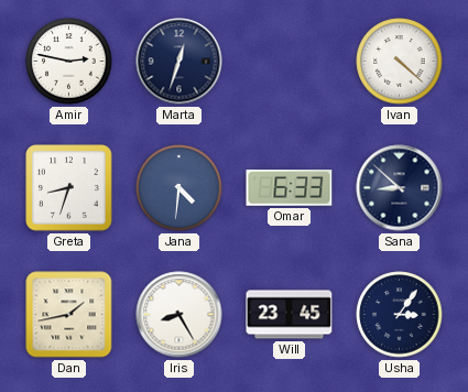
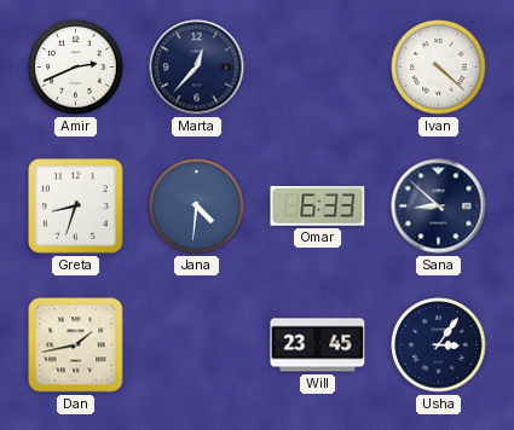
Amir: 2:47 -> 2:41
Marta: 12:33 -> 12:37
Iris: 8:25 -> none
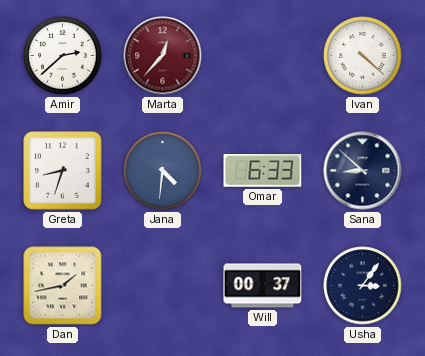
Amir: 2:41 -> 2:38
Marta dial: navy -> burgundy
Will: 23:45 -> 00:37
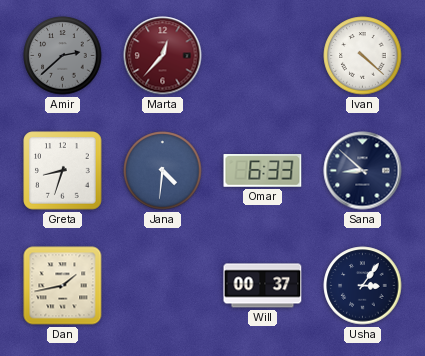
Amir dial: white -> grey
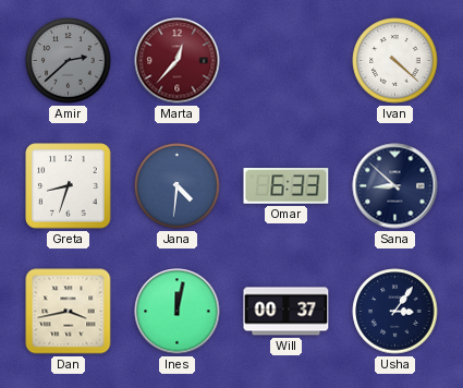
Dan: 1:43 -> 3:43
Ines: none -> 12:02
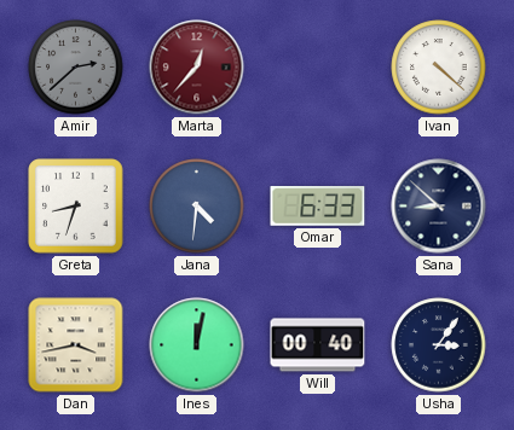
Will: 00:37 -> 00:40
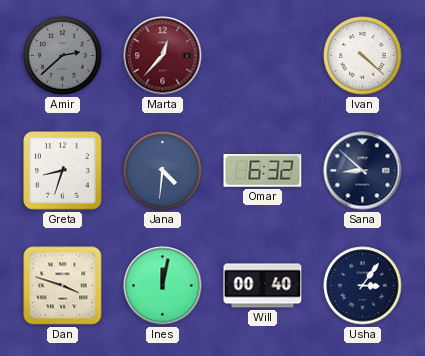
Omar: 6:33 -> 6:32
Dan: 3:43 -> 3:48
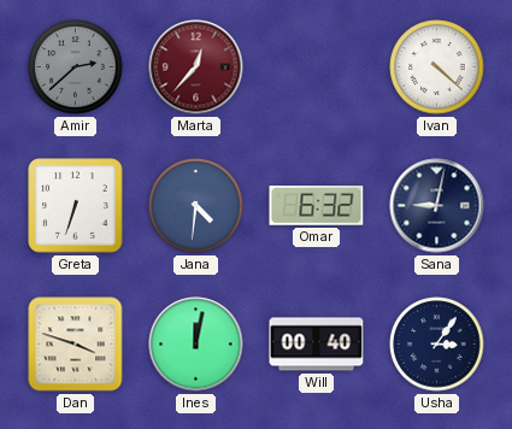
Greta: 8:33 -> 6:33
Sana: 8:52 -> 9:02
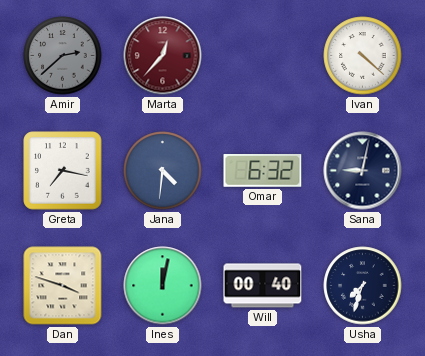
Greta: 6:33 -> 7:17
Usha: 3:06 -> 7:33
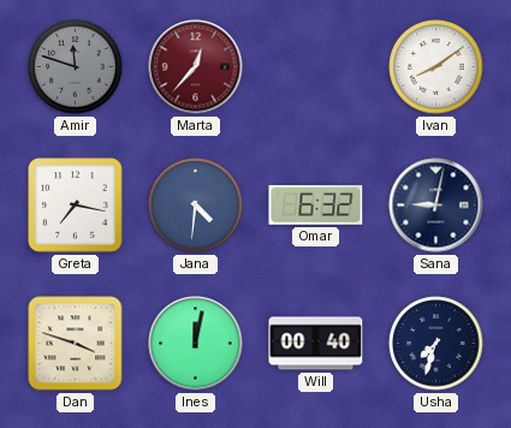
Amir: 2:38 -> 11:48
Ivan: 4:22 -> 8:09
